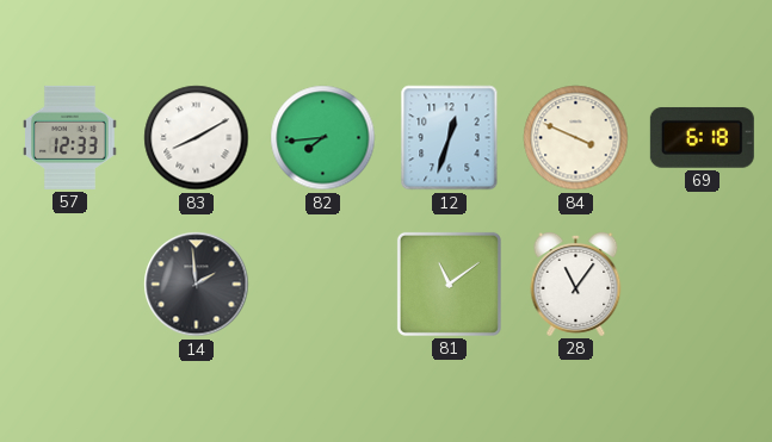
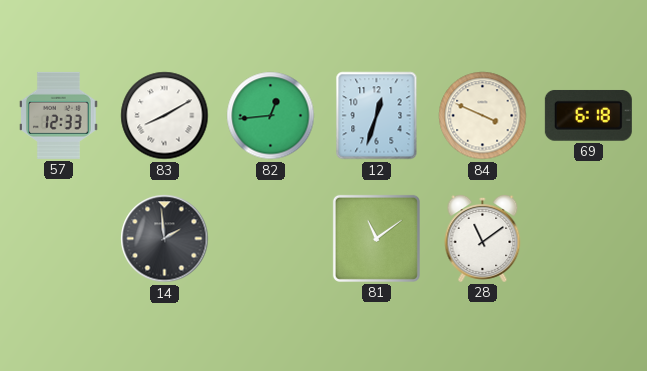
82: 7:44 -> 12:44
28: 11:06 -> 11:09
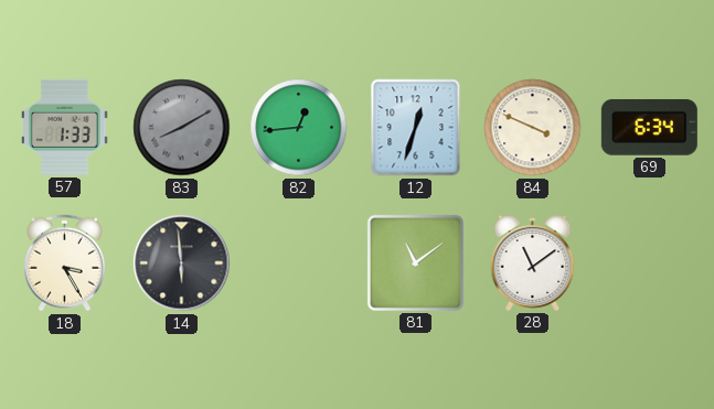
57: 12:33 -> 1:33
83 dial: white -> grey
69: 6:18 -> 6:34
18: none -> 3:25
14: 1:59 -> 5:59
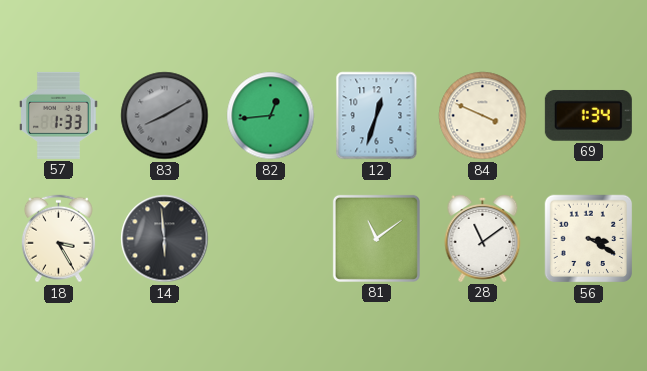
69: 6:34 -> 1:34
56: none -> 3:20
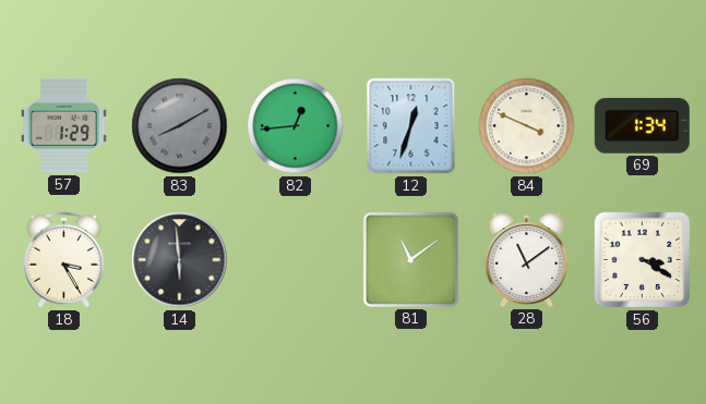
57: 1:33 -> 1:29
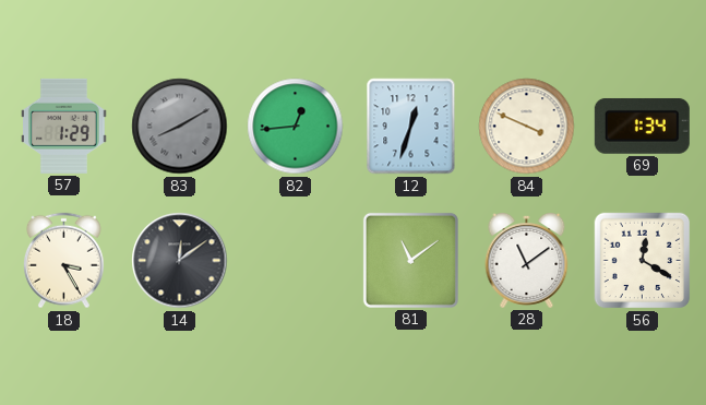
14: 5:59 -> 12:09
56: 3:20 -> 12:20
